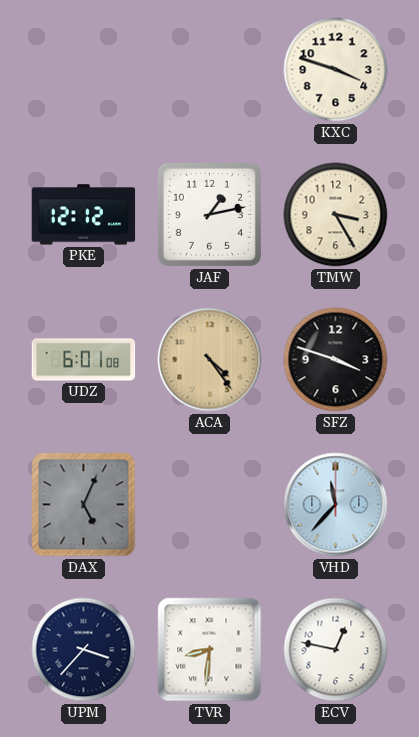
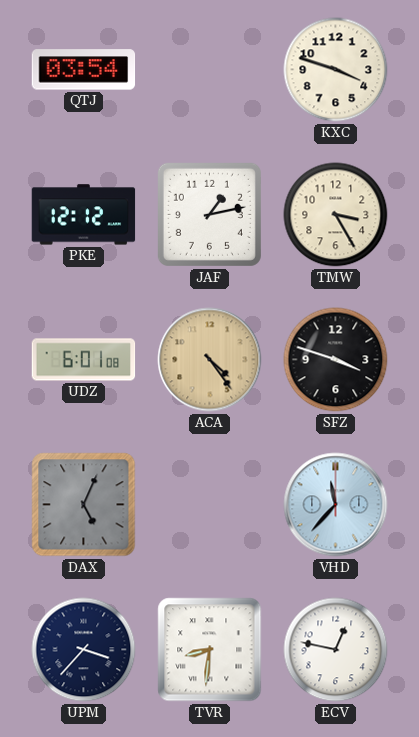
QTJ: none -> 03:54
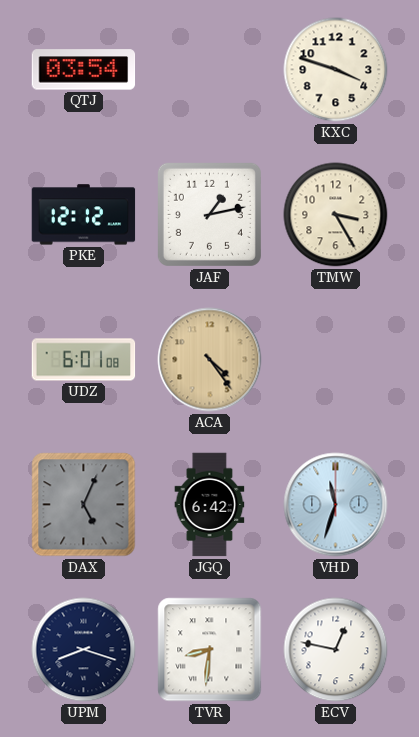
SFZ: 3:48 -> none
JGQ: none -> 6:42
VHD: 11:37 -> 11:33
UPM: 3:37 -> 8:18
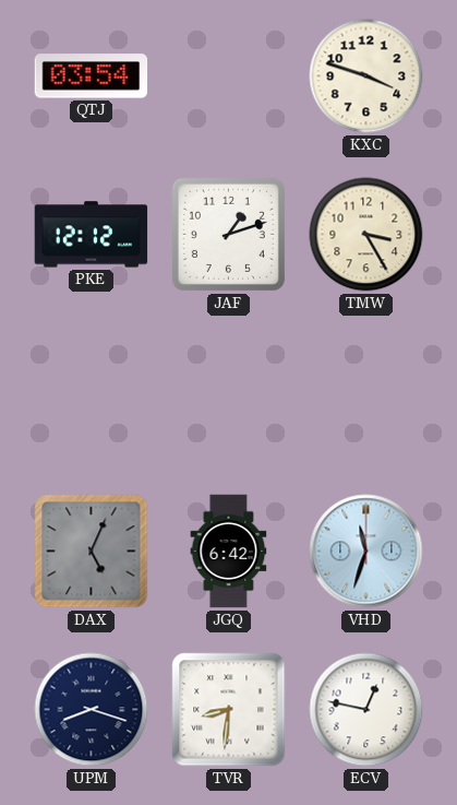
JAF: 1:13 -> 1:12
UDZ: 6:01 -> none
ACA: 4:24 -> none
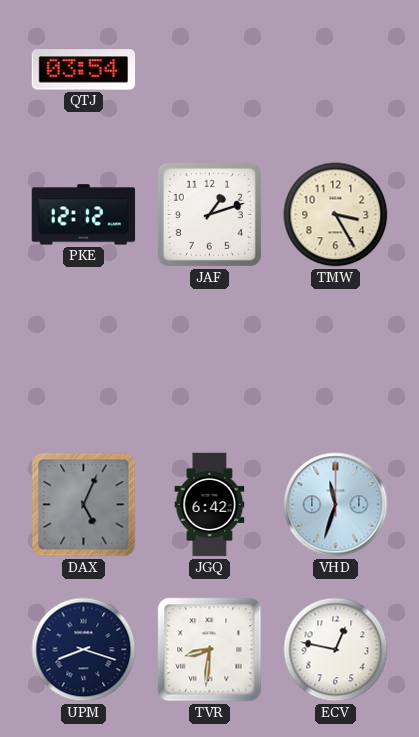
KXC: 3:48 -> none
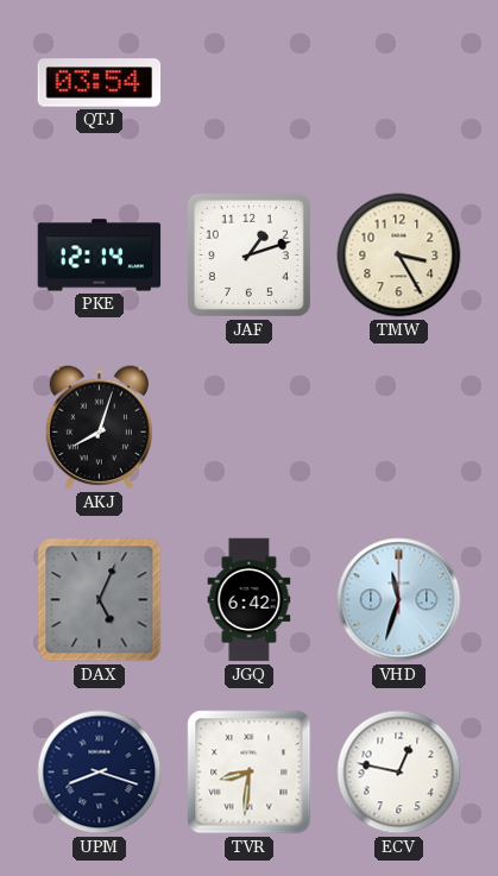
PKE: 12:12 -> 12:14
AKJ: none -> 8:03
